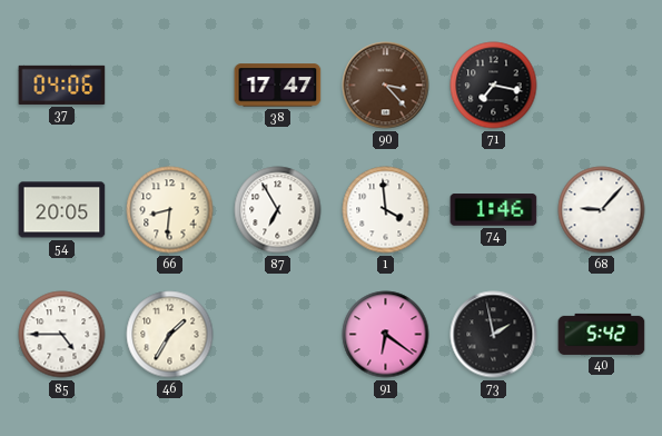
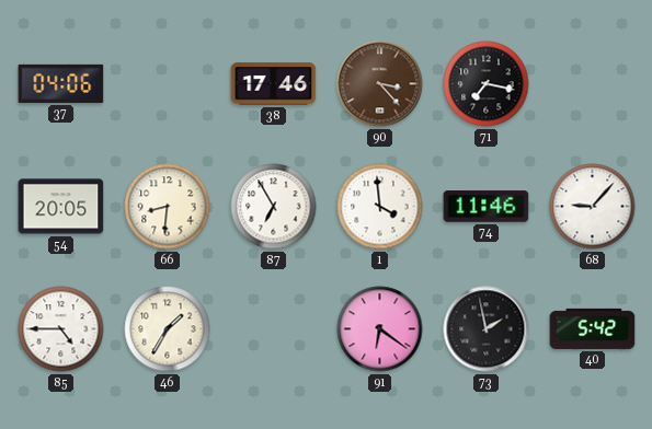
38: 17:47 -> 17:46
74: 1:46 -> 11:46
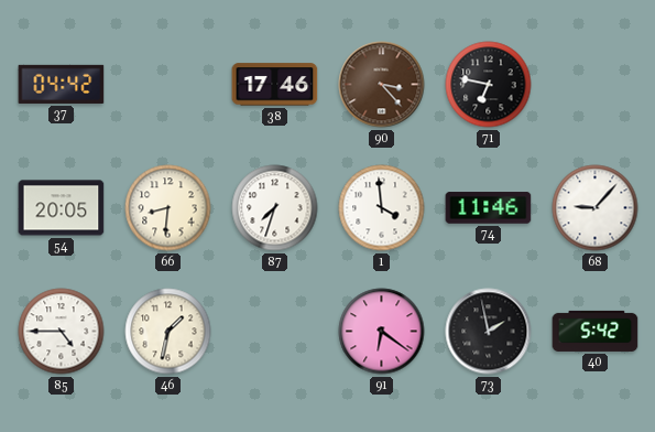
37: 04:06 -> 04:42
71: 7:17 -> 6:47
87: 6:55 -> 7:33
46: 1:35 -> 1:32
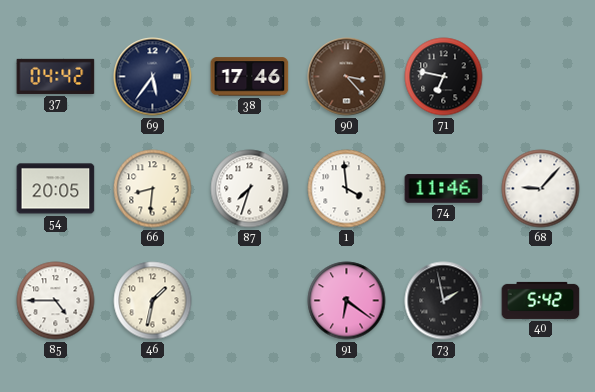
69: none -> 5:36
